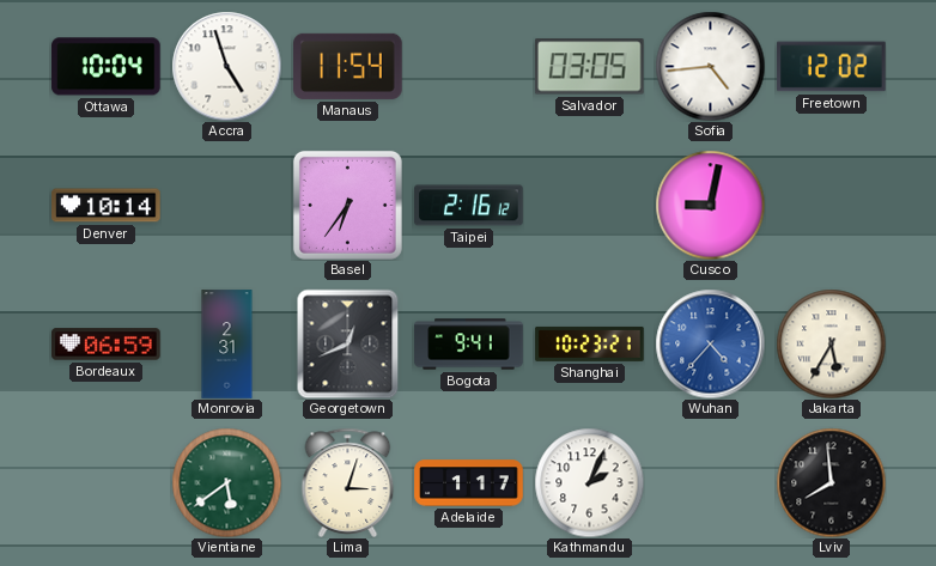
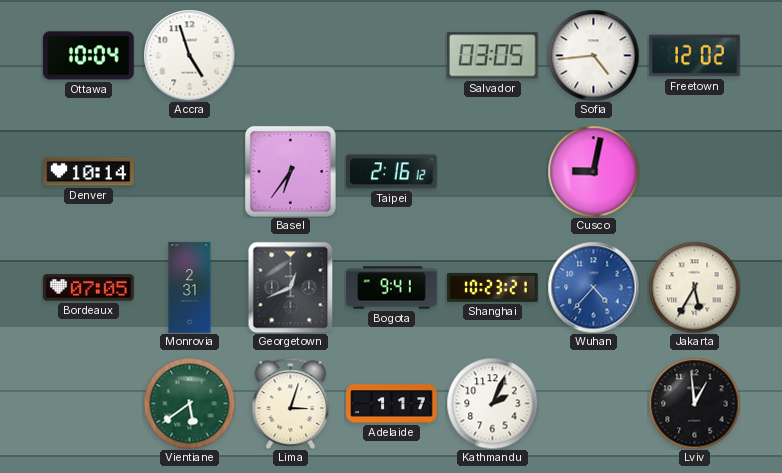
Manaus: 11:54 -> none
Bordeaux: 06:59 -> 07:05
Lviv: 7:59 -> 12:59
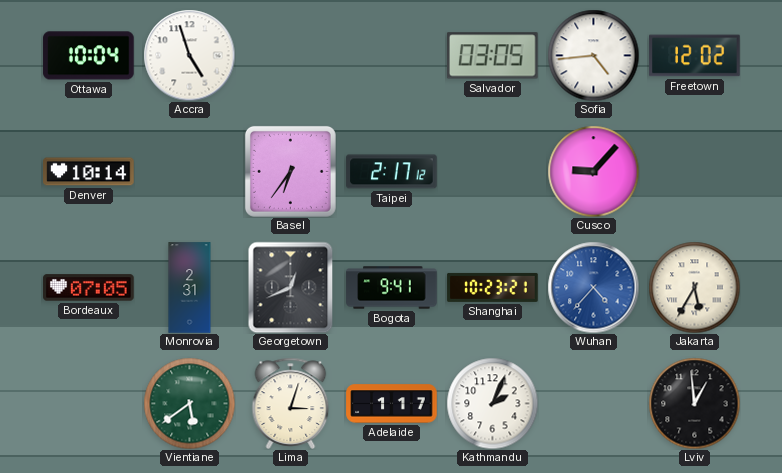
Taipei: 2:16 -> 2:17
Cusco: 9:02 -> 9:07
